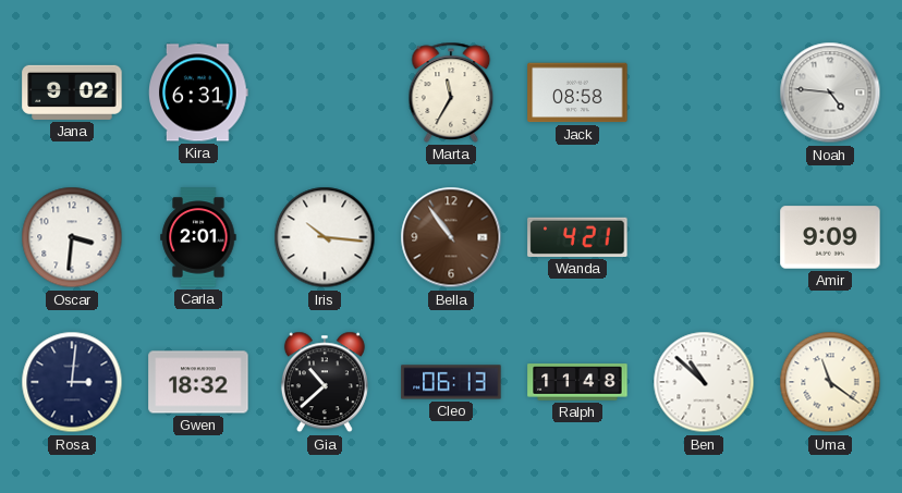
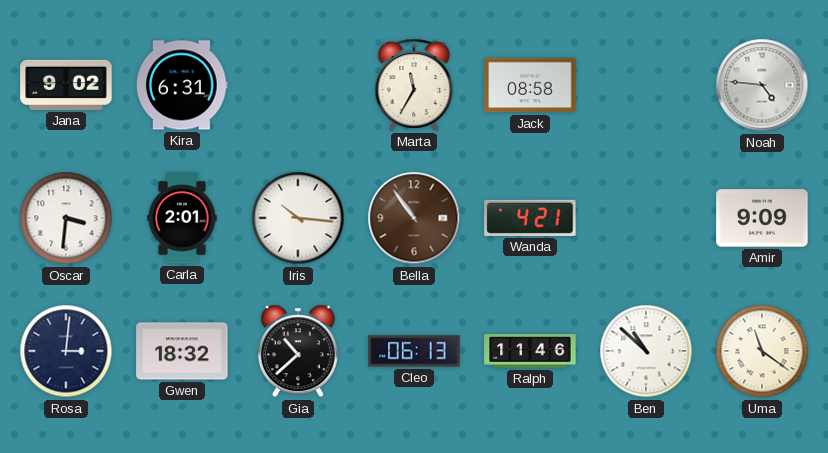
Ralph: 11:48 -> 11:46
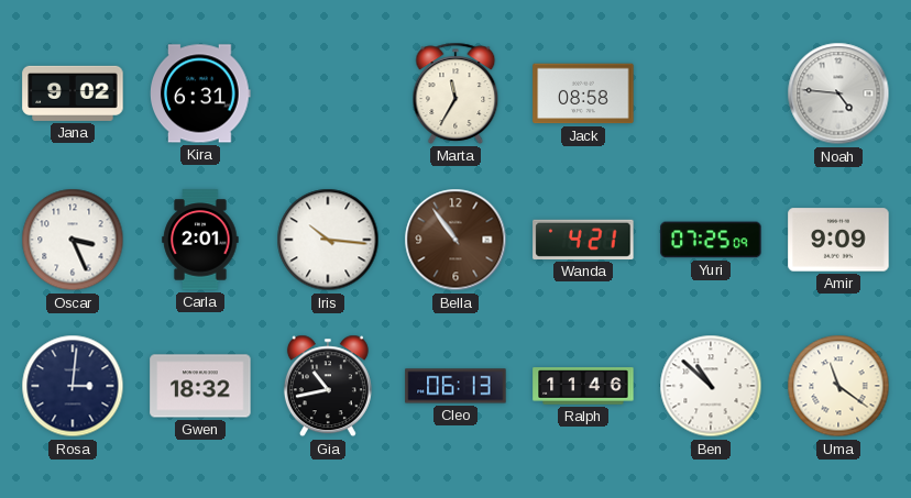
Oscar: 3:31 -> 3:26
Yuri: none -> 07:25
Gia: 10:38 -> 10:43
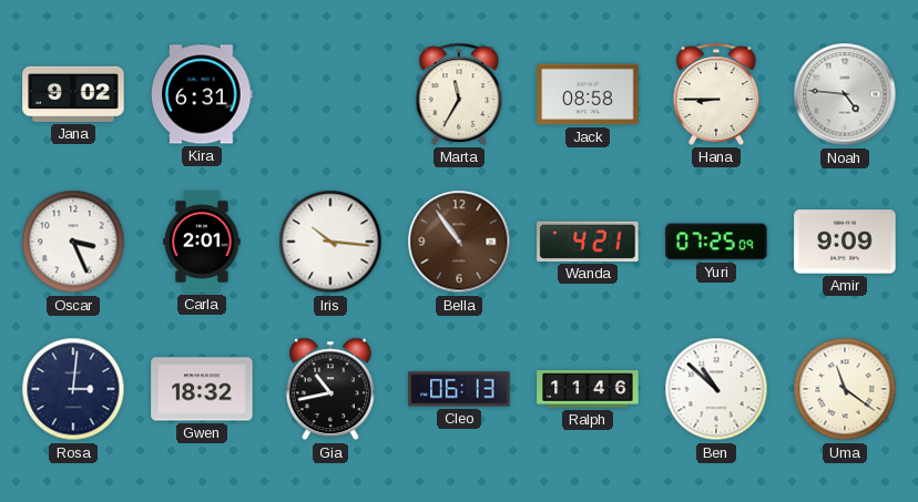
Hana: none -> 8:45
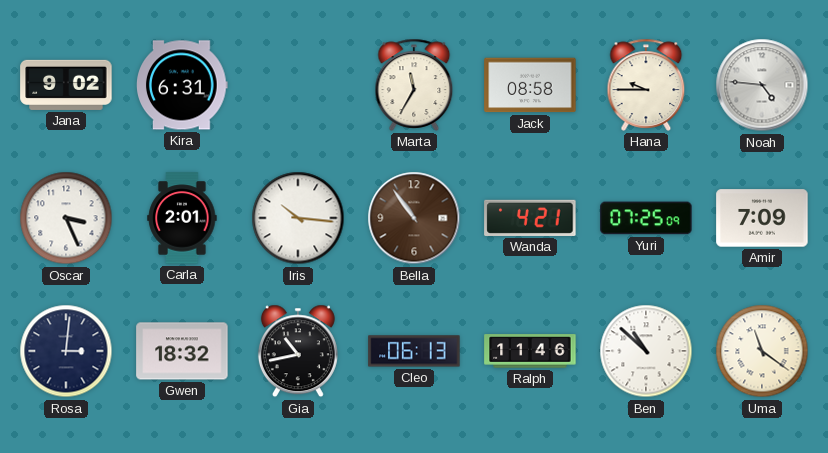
Hana: 8:45 -> 9:45
Amir: 9:09 -> 7:09
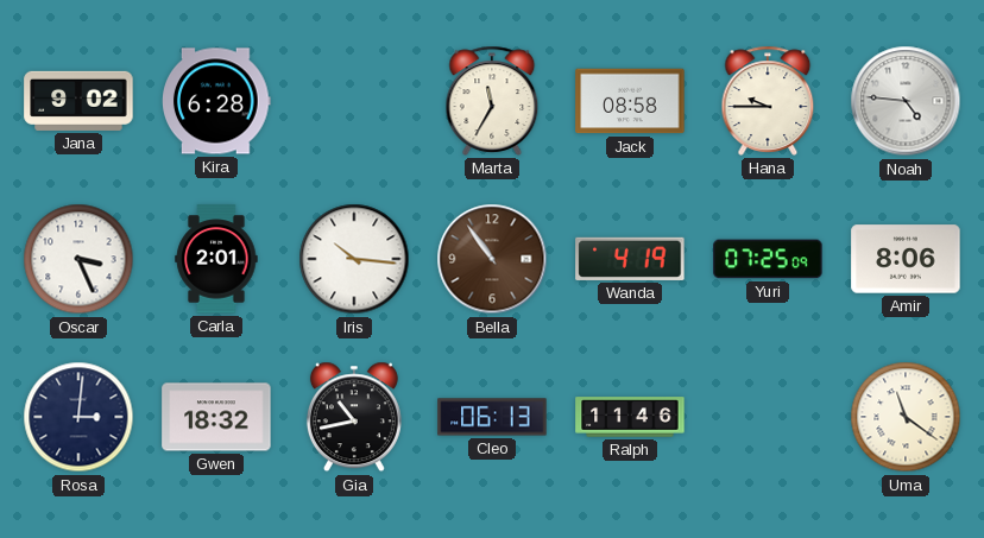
Kira: 6:31 -> 6:28
Wanda: 4:21 -> 4:19
Amir: 7:09 -> 8:06
Ben: 10:52 -> none
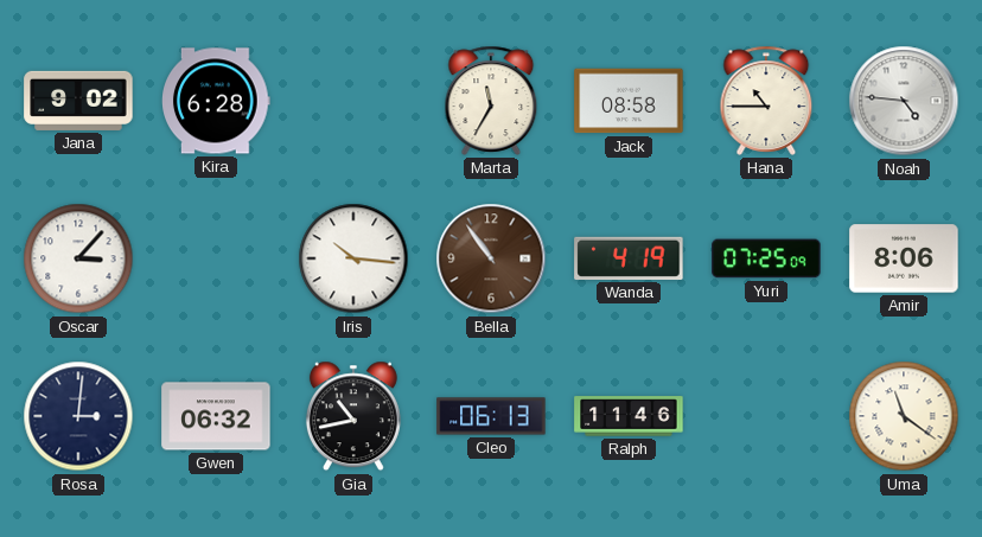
Hana: 9:45 -> 10:45
Oscar: 3:26 -> 3:07
Carla: 2:01 -> none
Gwen: 18:32 -> 06:32
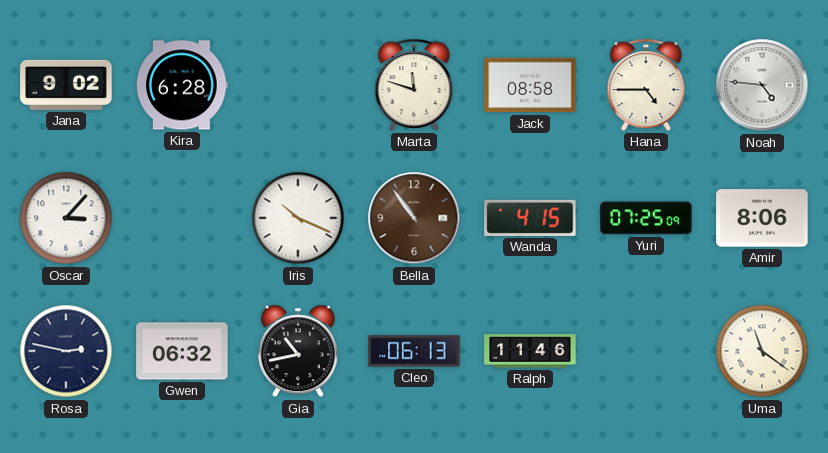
Marta: 11:35 -> 11:48
Hana: 10:45 -> 4:45
Iris: 10:16 -> 10:19
Wanda: 4:19 -> 4:15
Rosa: 3:01 -> 2:47
